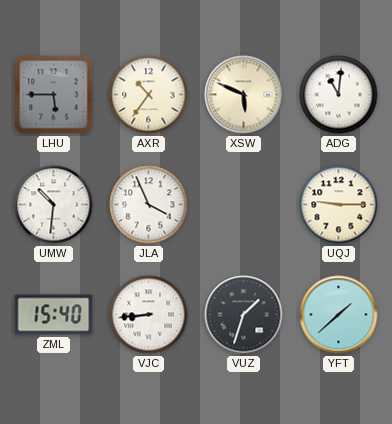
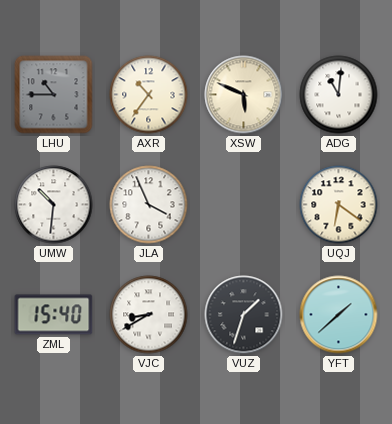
LHU: 5:45 -> 10:45
UQJ: 9:15 -> 6:21
VJC: 8:44 -> 8:40
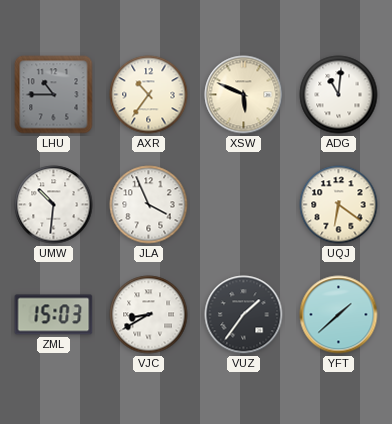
ZML: 15:40 -> 15:03
VUZ: 1:33 -> 1:36
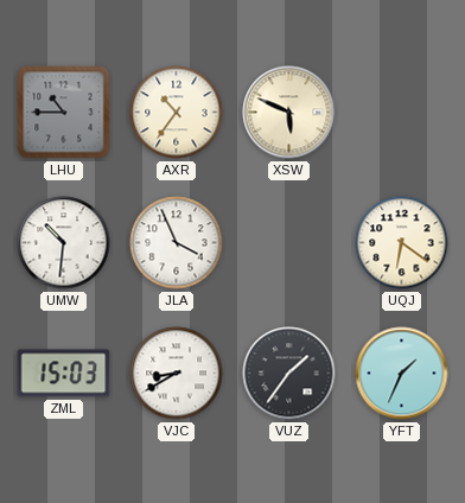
ADG: 11:01 -> none
YFT: 1:38 -> 1:34
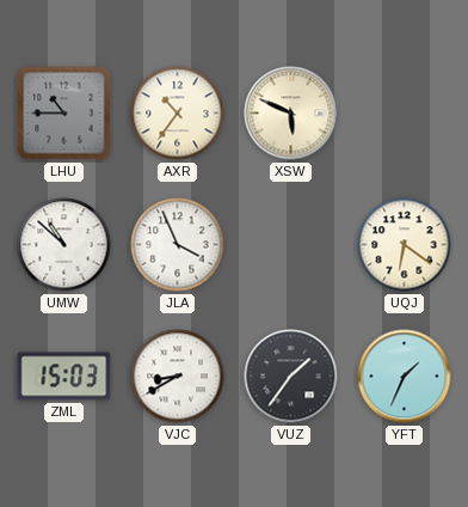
UMW: 10:31 -> 10:52
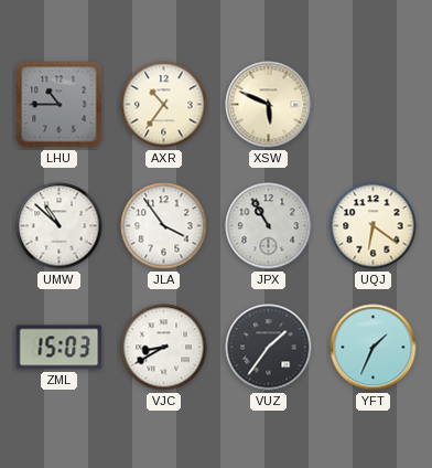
JLA: 3:56 -> 3:54
JPX: none -> 10:55
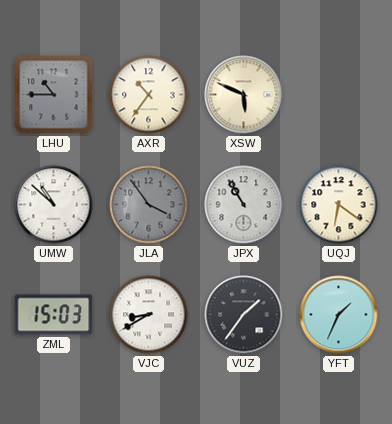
JLA dial: white -> grey
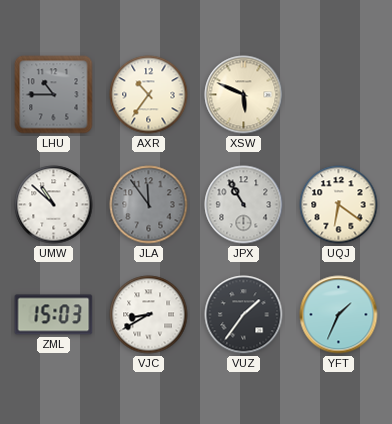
JLA: 3:54 -> 11:54
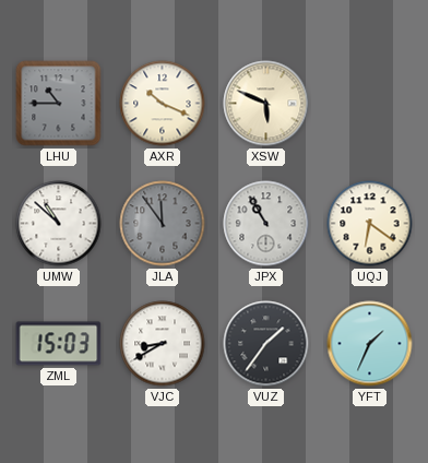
AXR: 10:36 -> 10:19
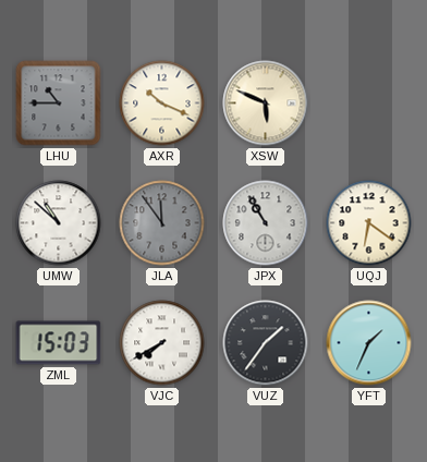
VJC: 8:40 -> 7:40
